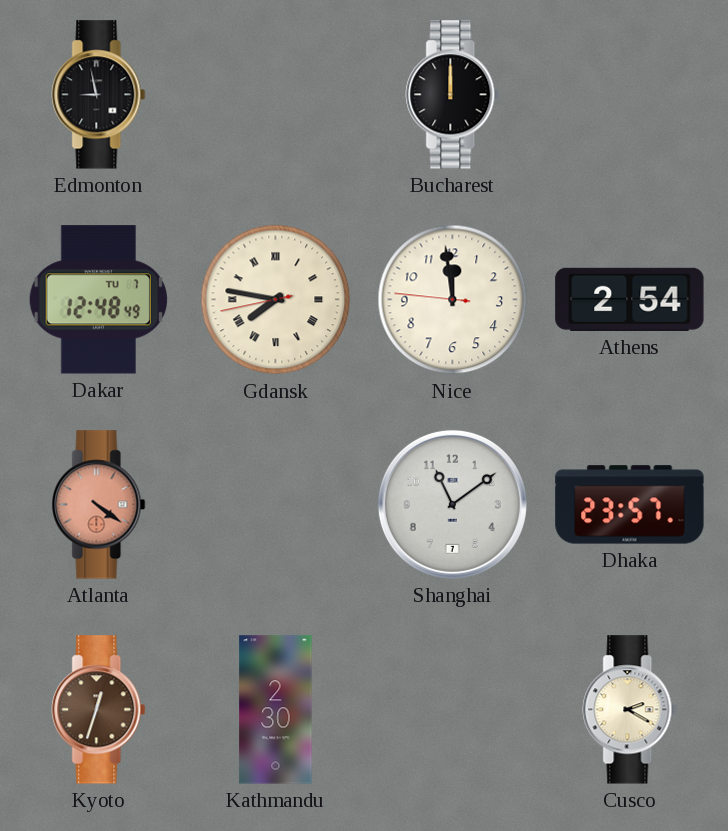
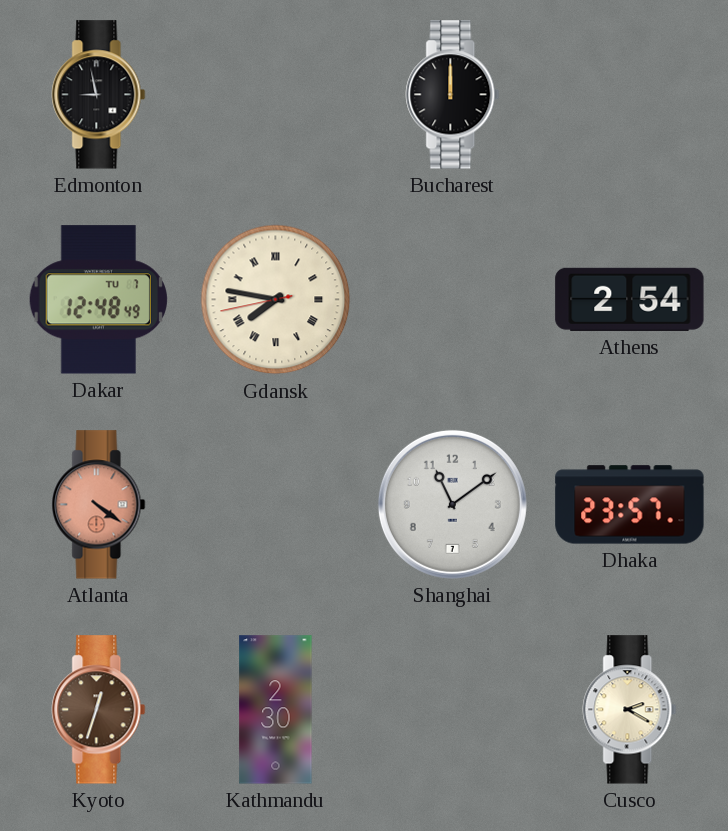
Nice: 11:58 -> none
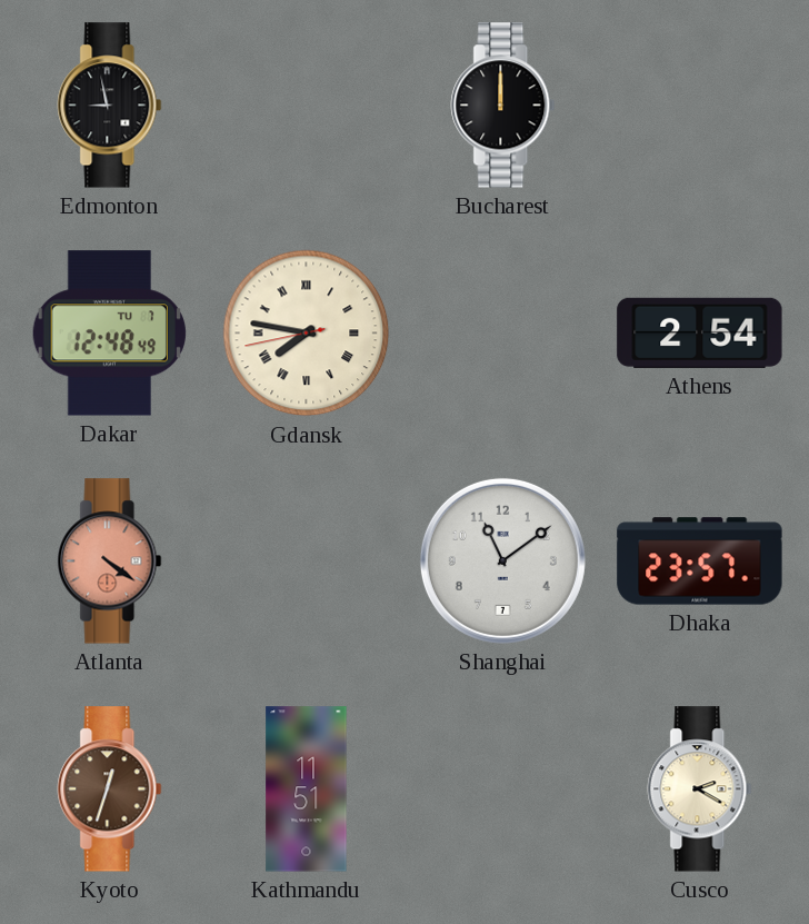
Kathmandu: 2:30 -> 11:51
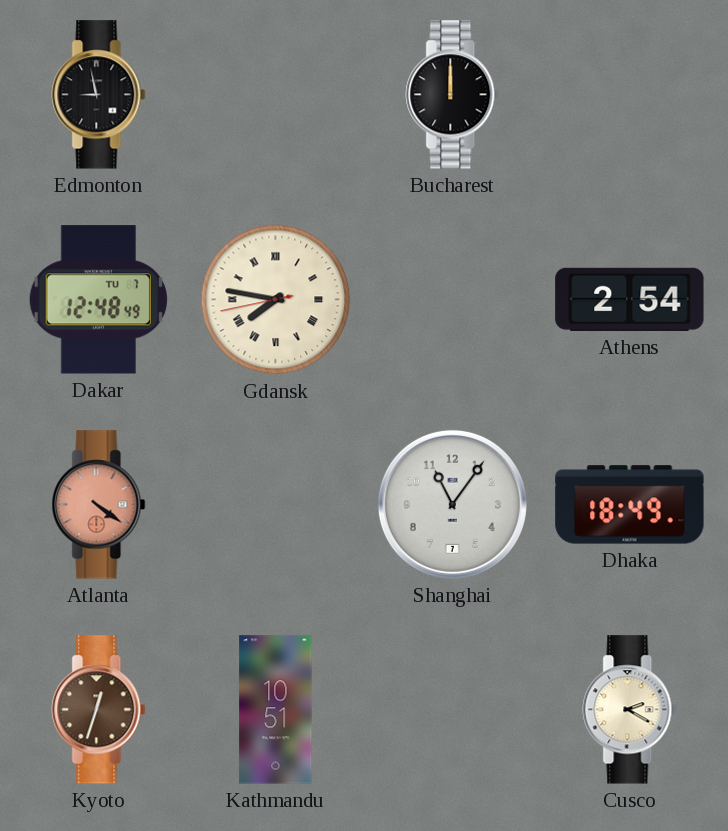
Shanghai: 11:09 -> 11:06
Dhaka: 23:57 -> 18:49
Kathmandu: 11:51 -> 10:51
